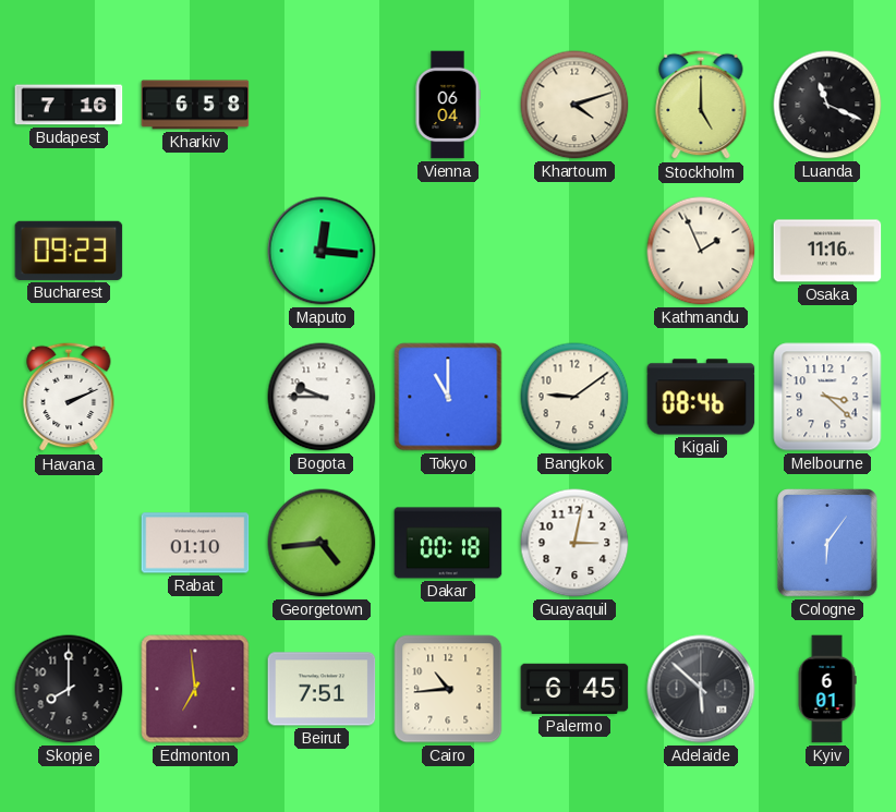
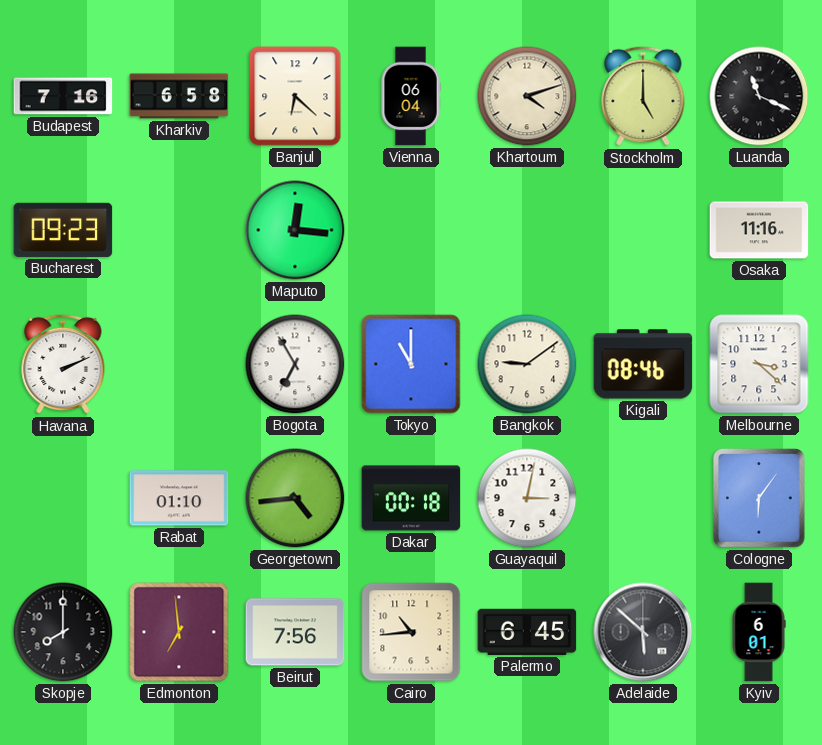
Banjul: none -> 6:22
Kathmandu: 1:56 -> none
Bogota: 9:45 -> 6:55
Beirut: 7:51 -> 7:56
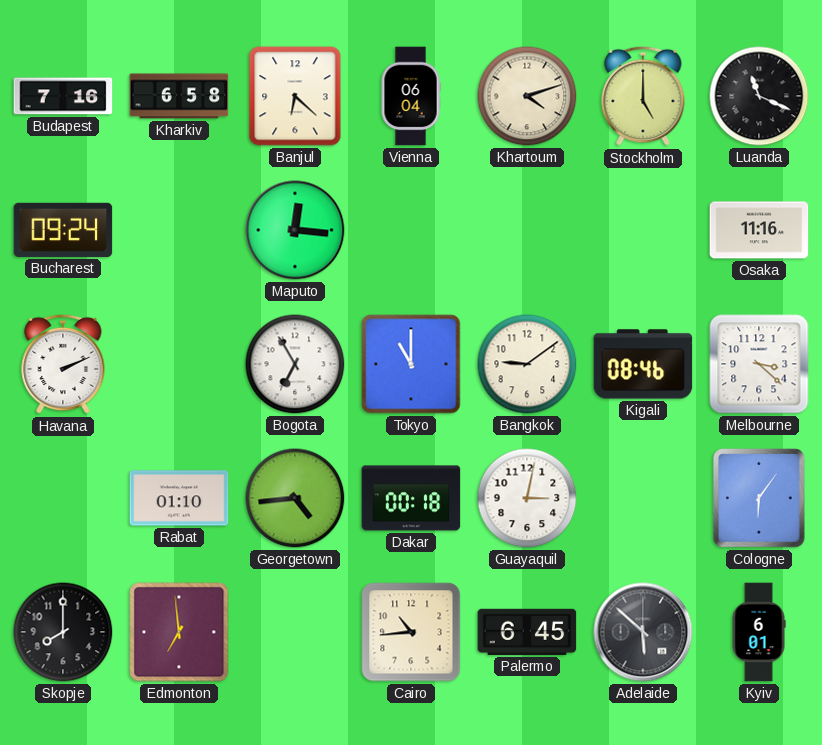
Bucharest: 09:23 -> 09:24
Beirut: 7:56 -> none
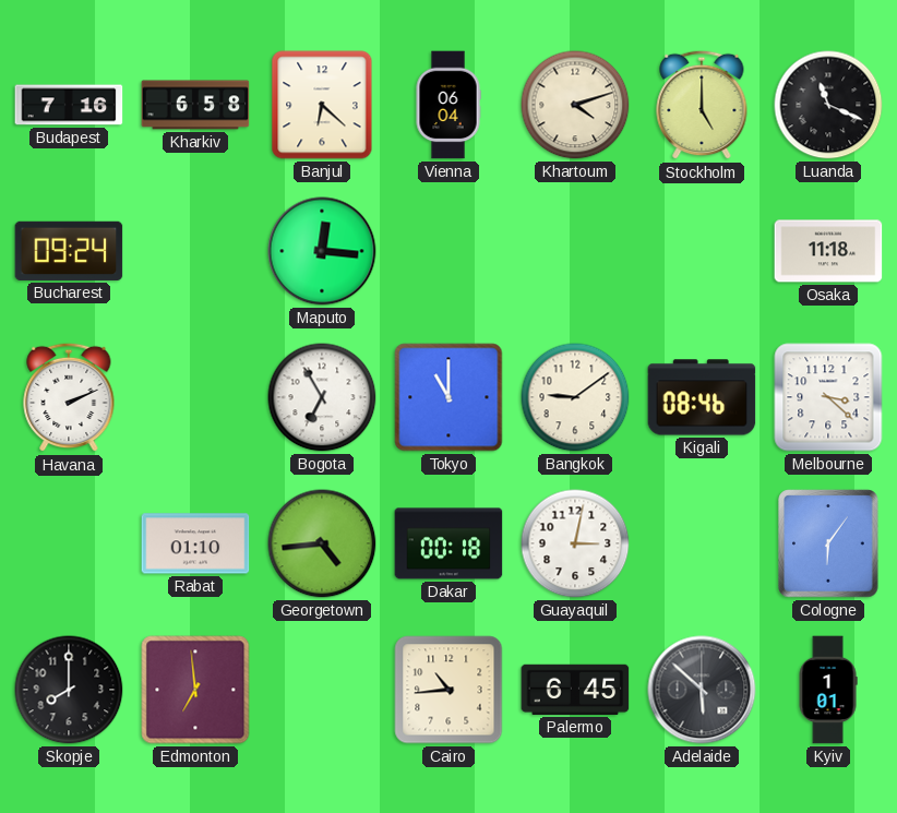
Osaka: 11:16 -> 11:18
Kyiv: 6:01 -> 1:01
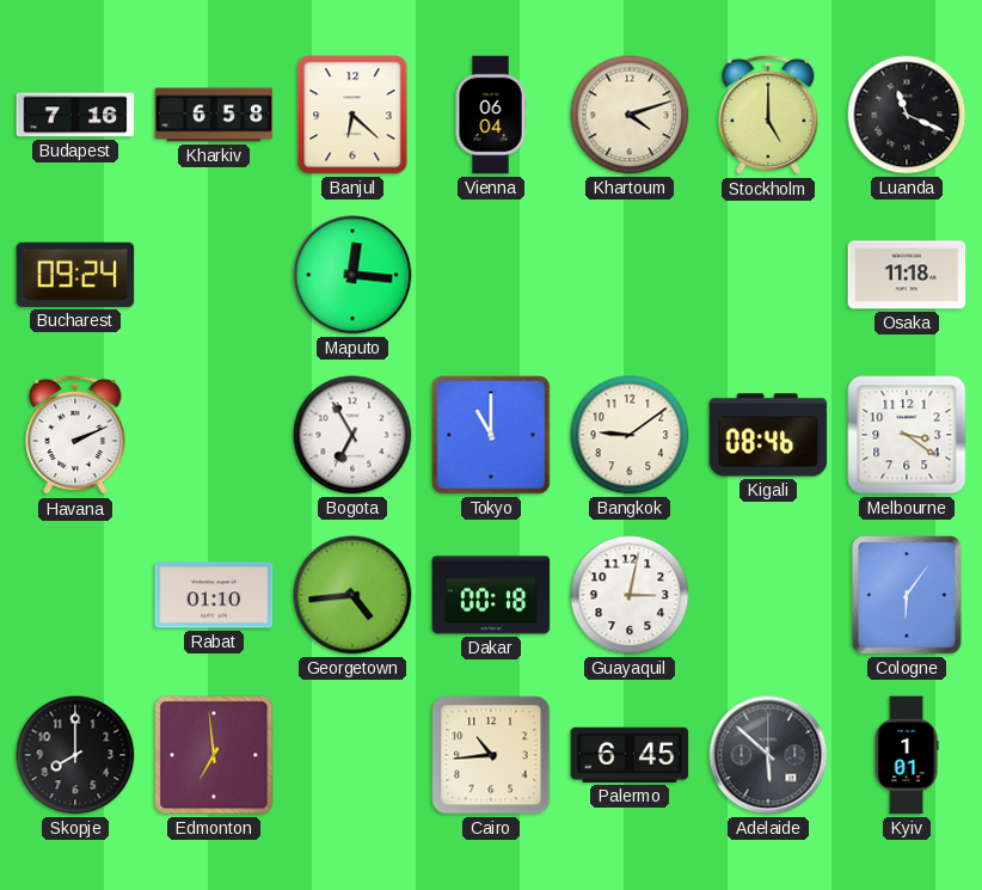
Melbourne: 3:22 -> 3:21
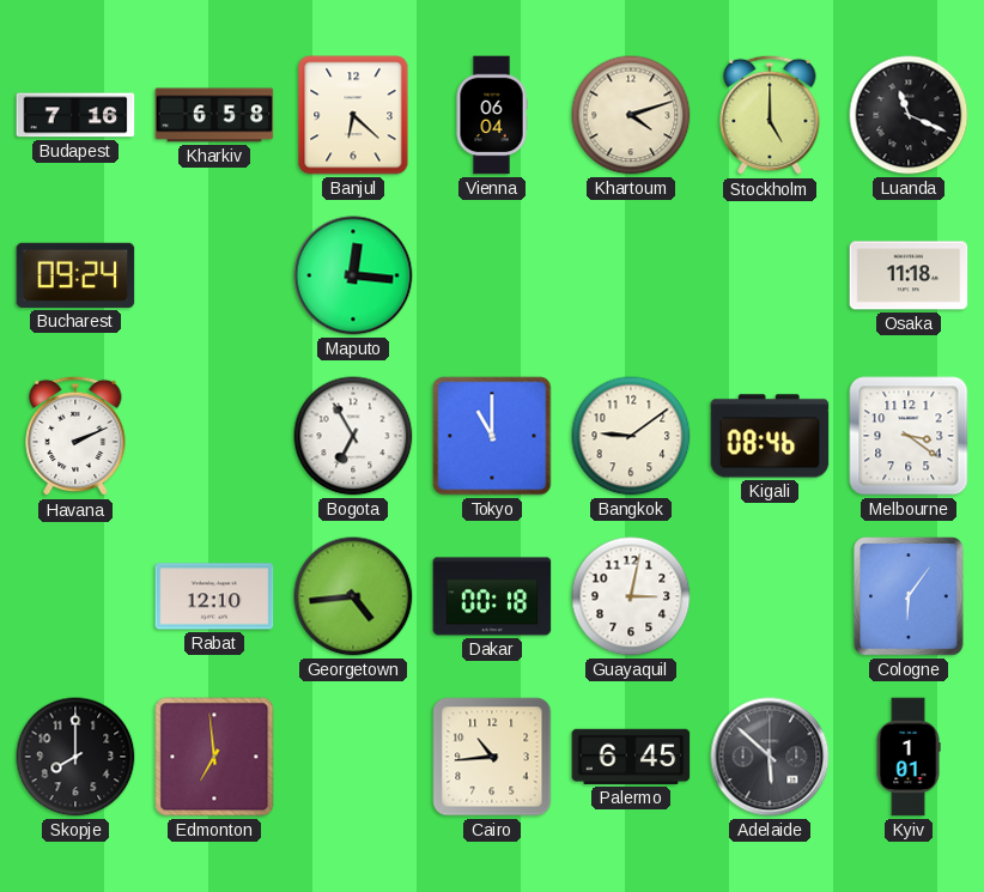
Rabat: 01:10 -> 12:10
